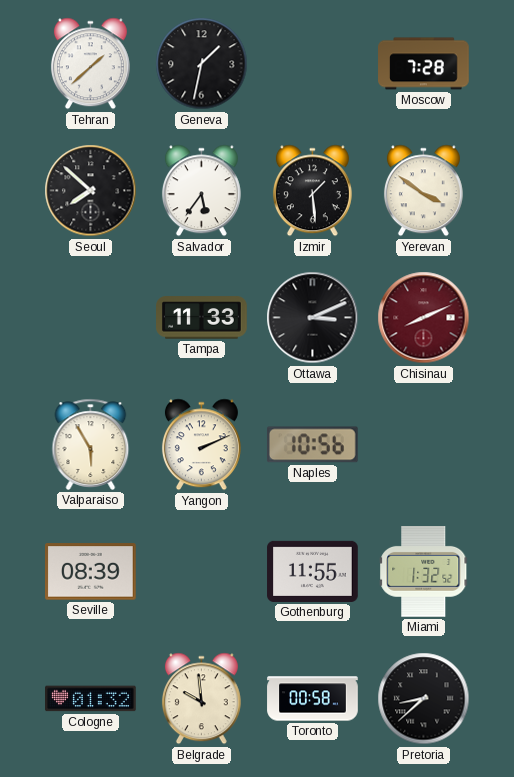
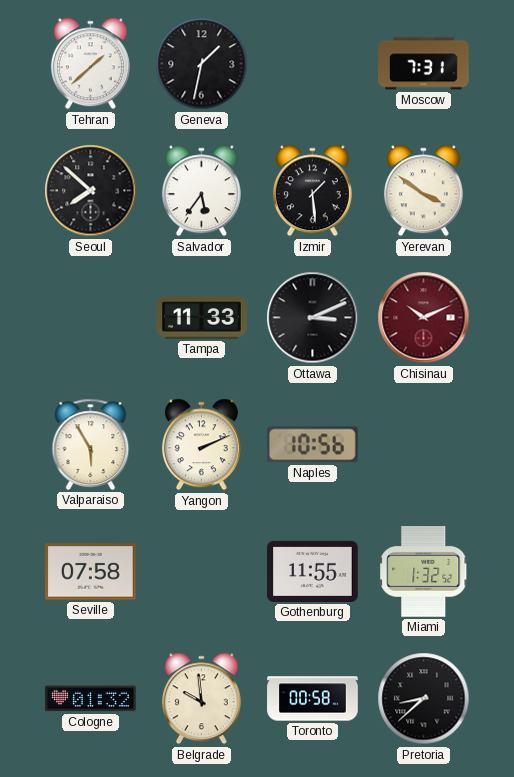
Moscow: 7:28 -> 7:31
Chisinau: 8:11 -> 10:11
Seville: 08:39 -> 07:58
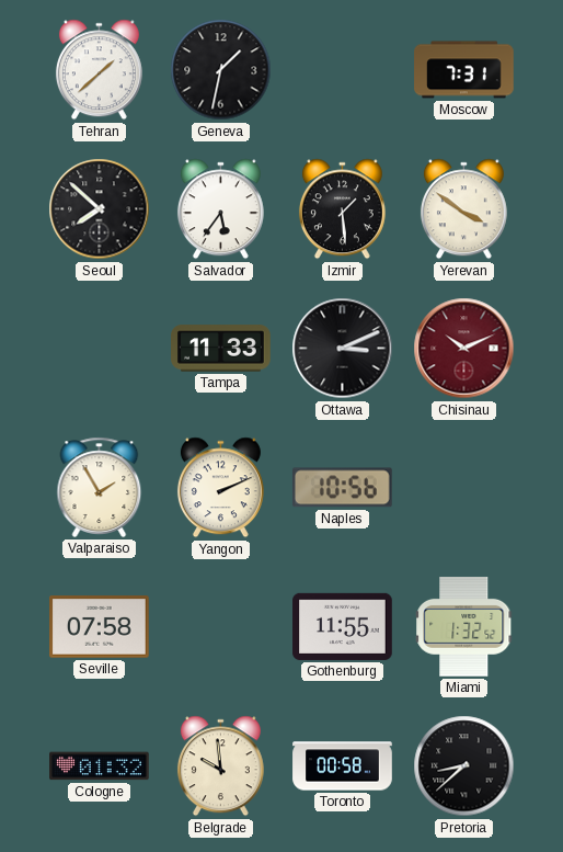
Valparaiso: 5:55 -> 1:55
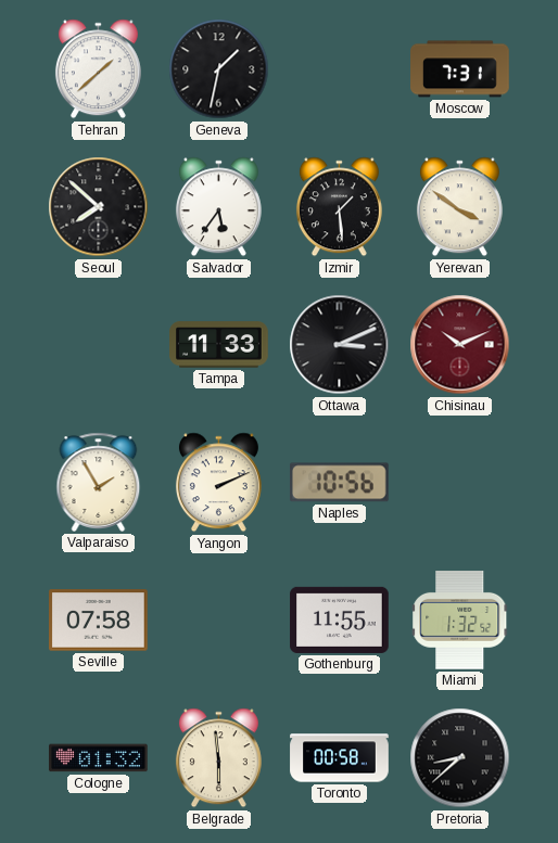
Belgrade: 9:59 -> 5:59
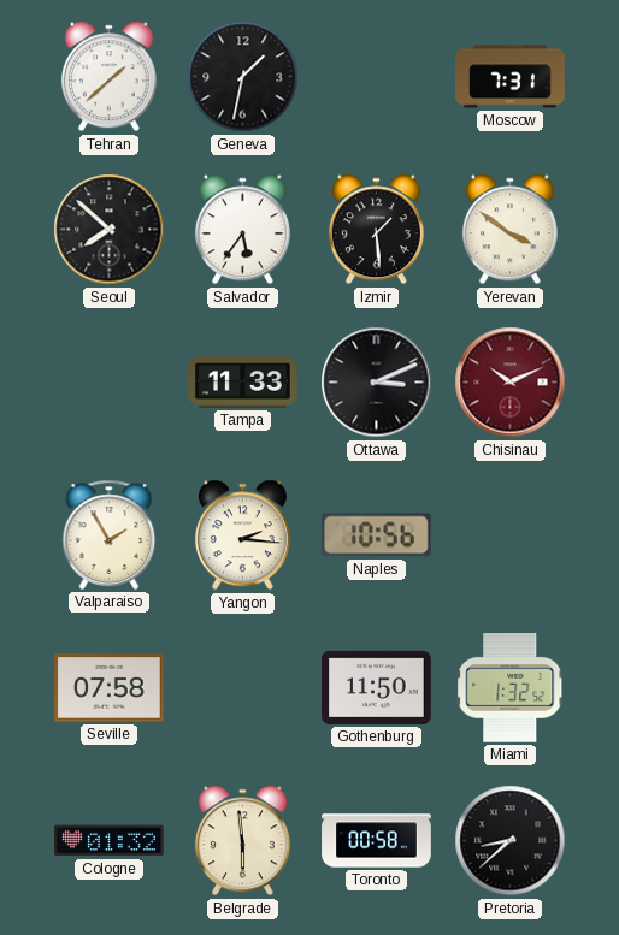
Yangon: 2:11 -> 2:16
Gothenburg: 11:55 -> 11:50
